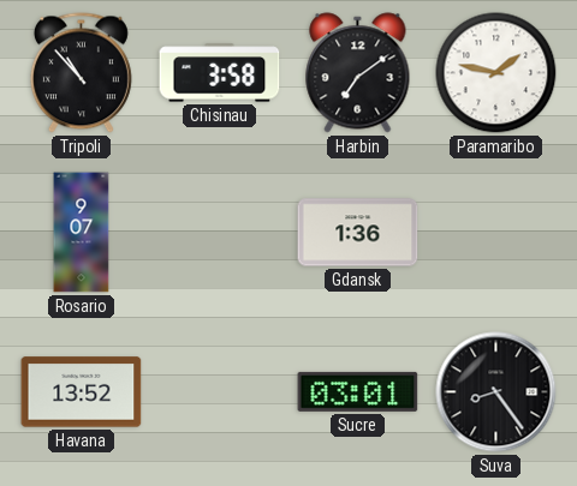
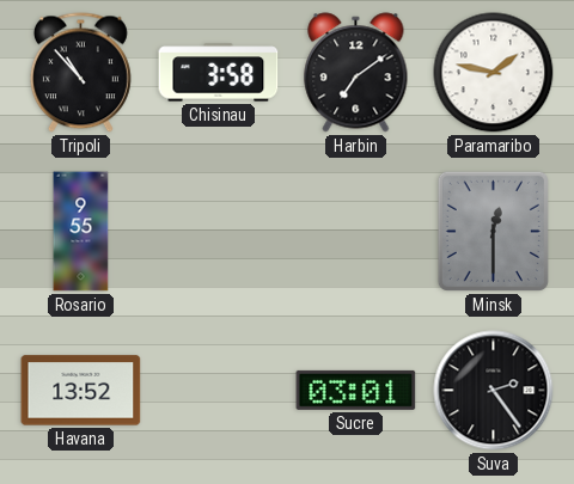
Rosario: 9:07 -> 9:55
Gdansk: 1:36 -> none
Minsk: none -> 12:30
Suva: 8:24 -> 2:24
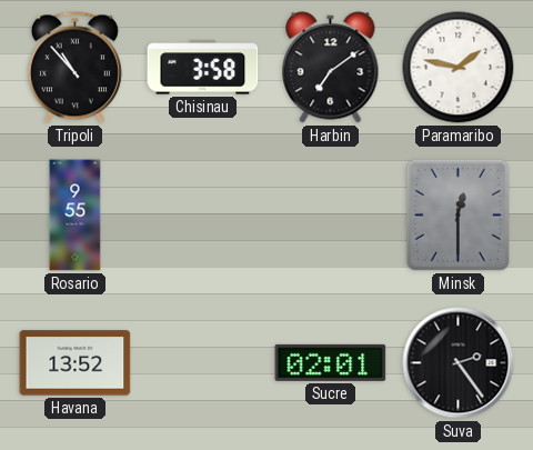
Sucre: 03:01 -> 02:01
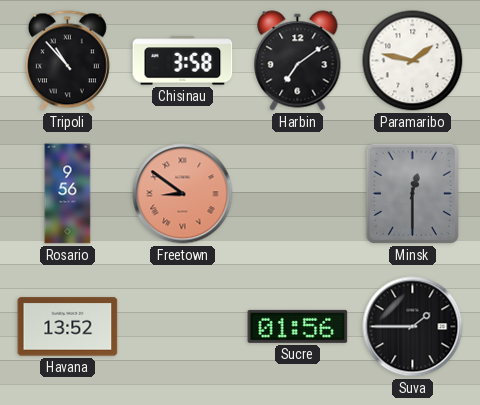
Rosario: 9:55 -> 9:56
Freetown: none -> 8:51
Sucre: 02:01 -> 01:56
Suva: 2:24 -> 1:45
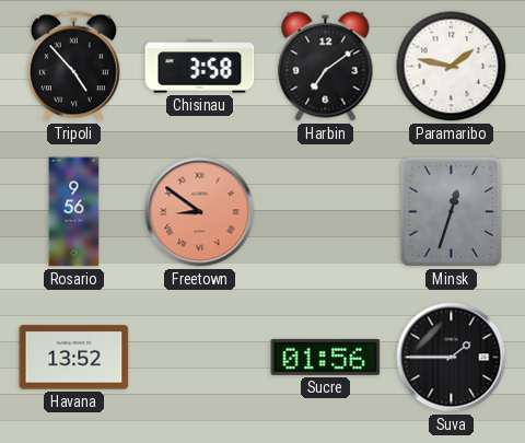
Tripoli: 10:53 -> 4:53
Minsk: 12:30 -> 12:33
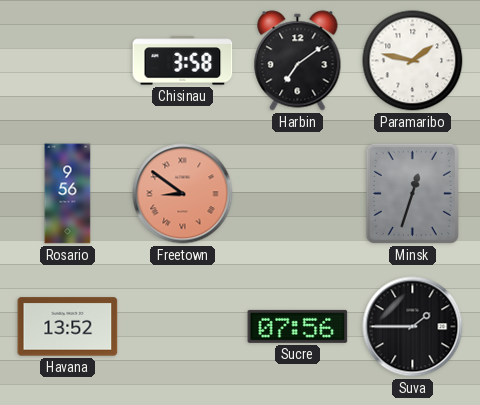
Tripoli: 4:53 -> none
Sucre: 01:56 -> 07:56
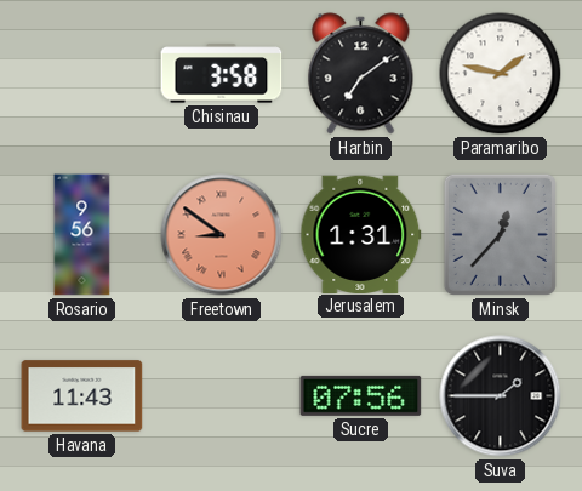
Jerusalem: none -> 1:31
Minsk: 12:33 -> 12:37
Havana: 13:52 -> 11:43
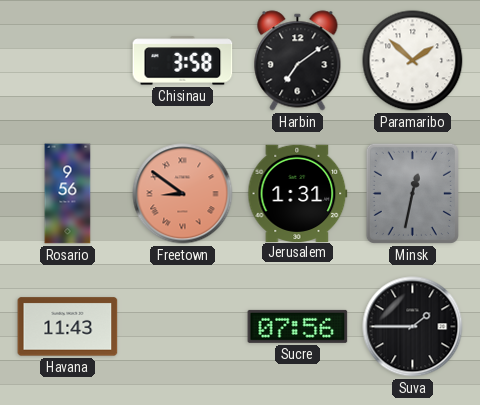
Paramaribo: 1:47 -> 1:52
Minsk: 12:37 -> 12:32
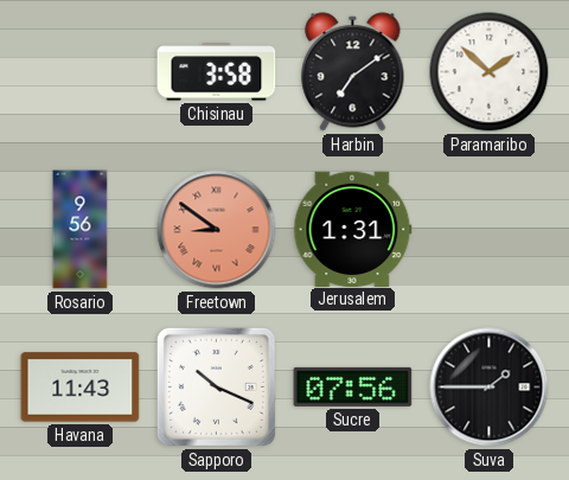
Minsk: 12:32 -> none
Sapporo: none -> 10:19
